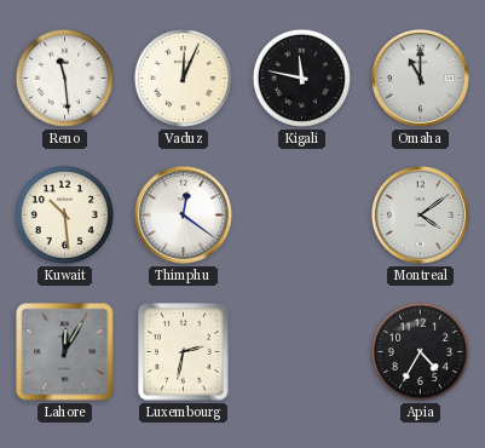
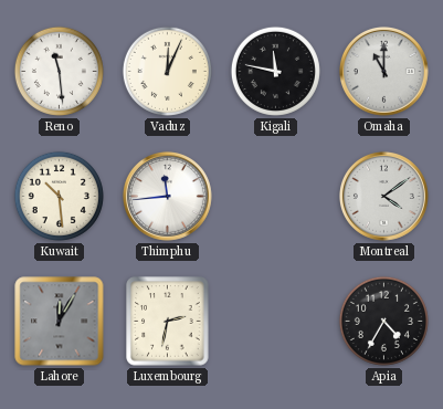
Thimphu: 12:21 -> 11:44
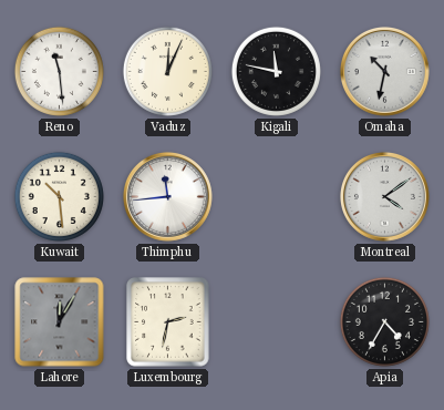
Omaha: 11:00 -> 10:32
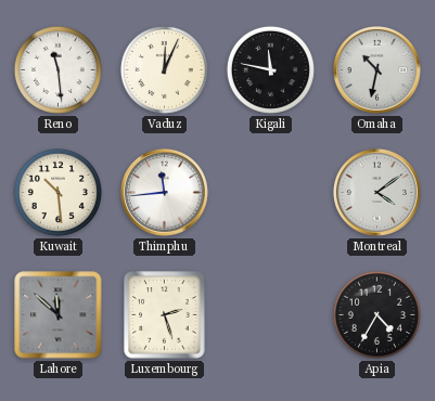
Lahore: 12:05 -> 11:52
Luxembourg: 2:32 -> 2:27
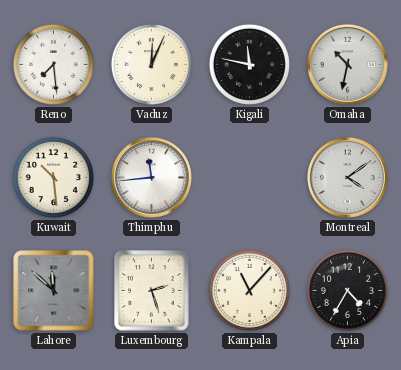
Reno: 11:29 -> 7:29
Kampala: none -> 11:07
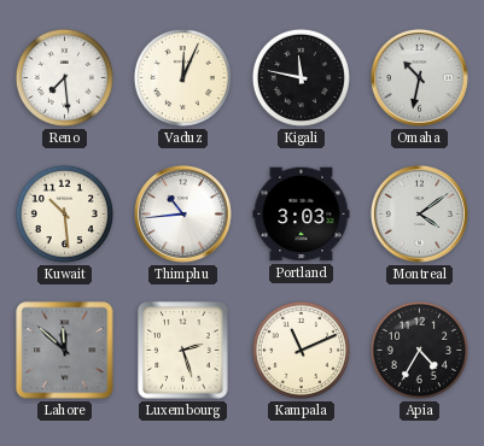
Thimphu: 11:44 -> 10:44
Portland: none -> 3:03
Kampala: 11:07 -> 11:11
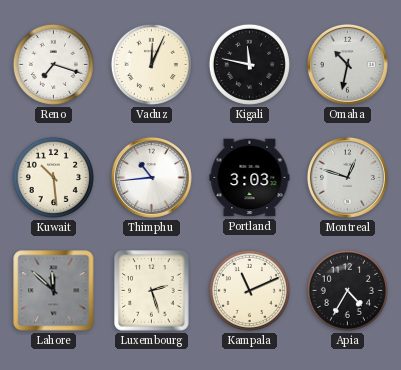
Reno: 7:29 -> 7:18
Montreal: 4:09 -> 12:48
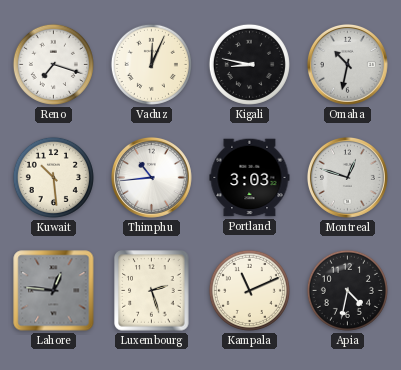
Kigali: 11:47 -> 8:47
Lahore: 11:52 -> 12:46
Apia: 4:35 -> 4:32
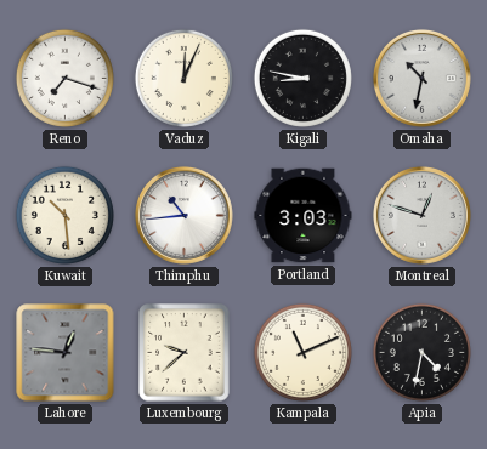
Luxembourg: 2:27 -> 9:38
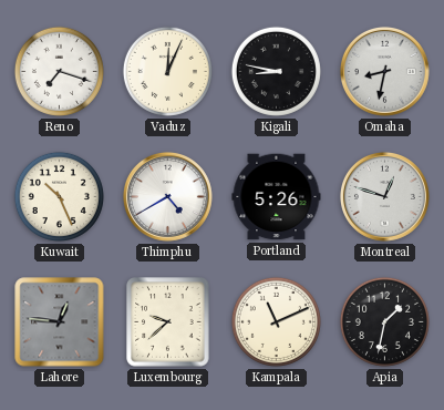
Omaha: 10:32 -> 8:32
Kuwait: 10:29 -> 10:26
Thimphu: 10:44 -> 4:40
Portland: 3:03 -> 5:26
Apia: 4:32 -> 1:32
